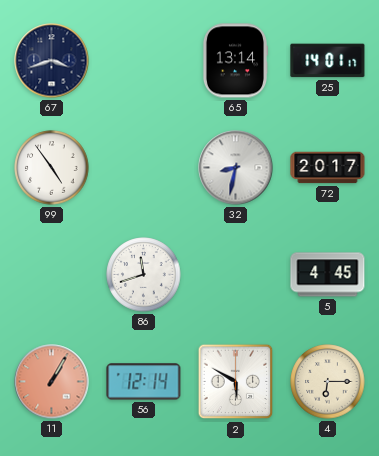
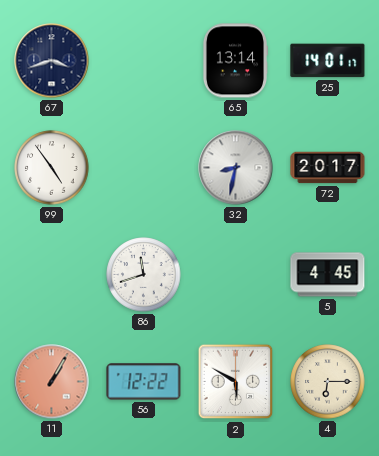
56: 12:14 -> 12:22
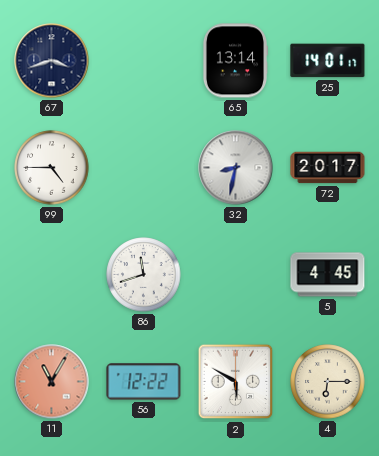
99: 4:54 -> 4:45
11: 1:05 -> 11:05
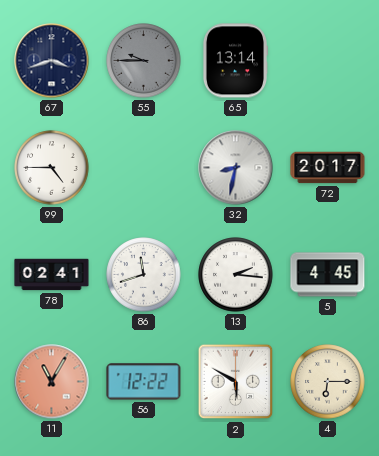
55: none -> 9:45
25: 14:01 -> none
78: none -> 02:41
13: none -> 2:16
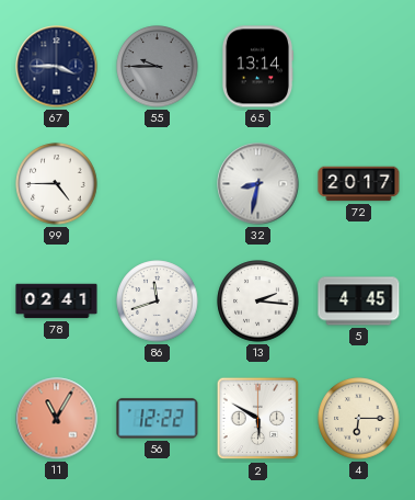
67: 3:42 -> 3:45
